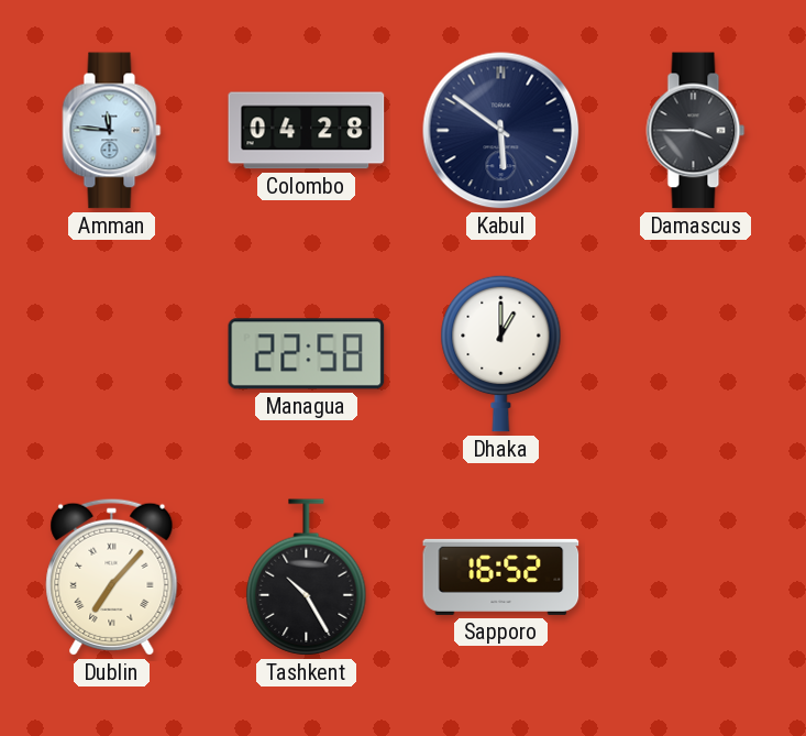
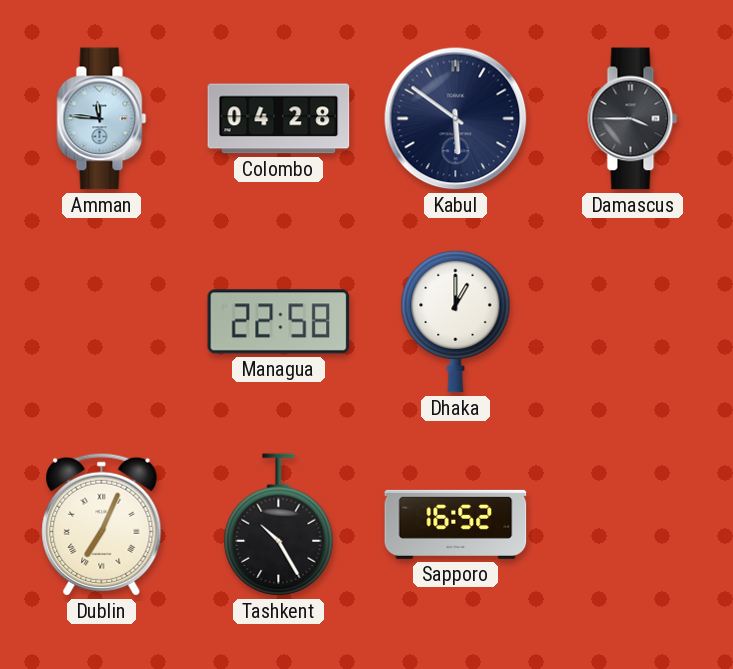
Dublin: 7:07 -> 7:04
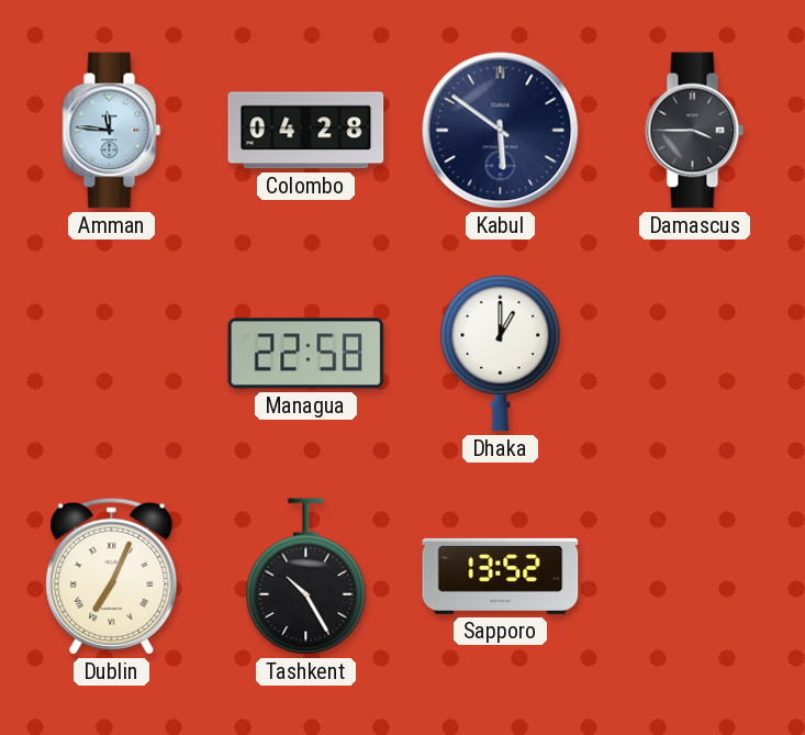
Sapporo: 16:52 -> 13:52
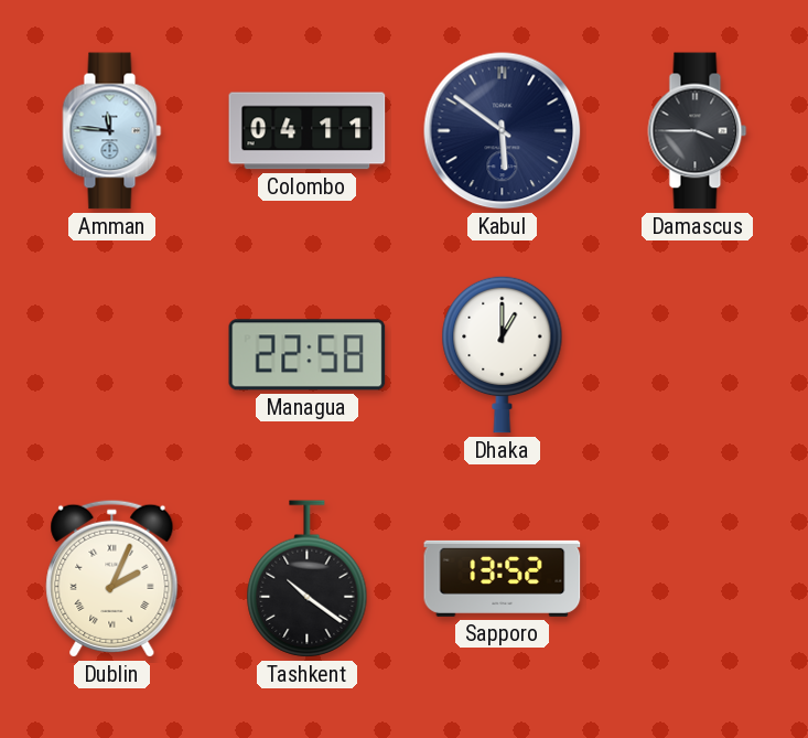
Colombo: 04:28 -> 04:11
Dublin: 7:04 -> 2:04
Tashkent: 10:25 -> 10:21
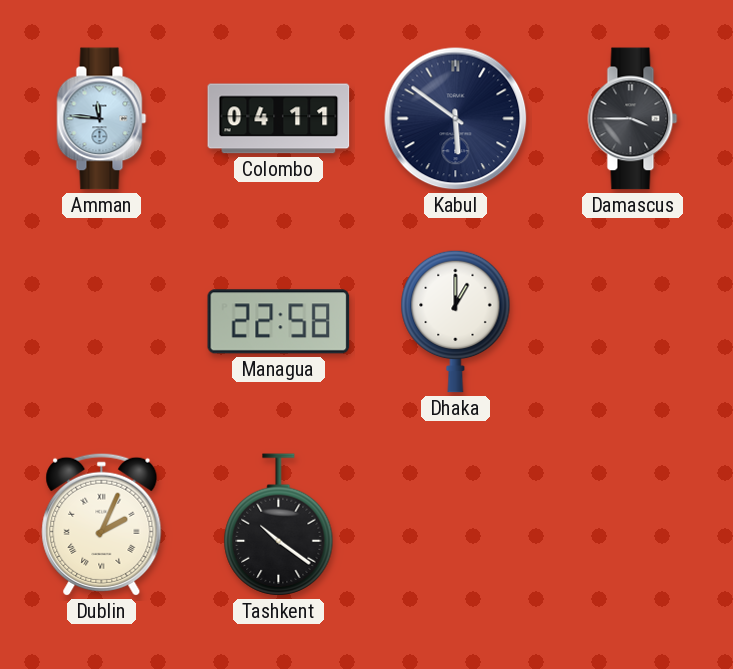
Sapporo: 13:52 -> none
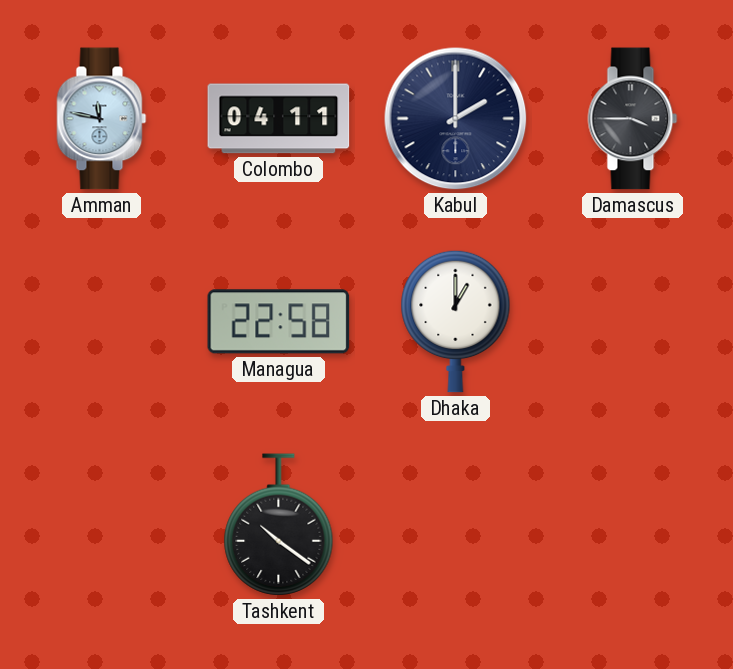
Amman: 11:46 -> 11:47
Kabul: 5:51 -> 2:00
Dublin: 2:04 -> none
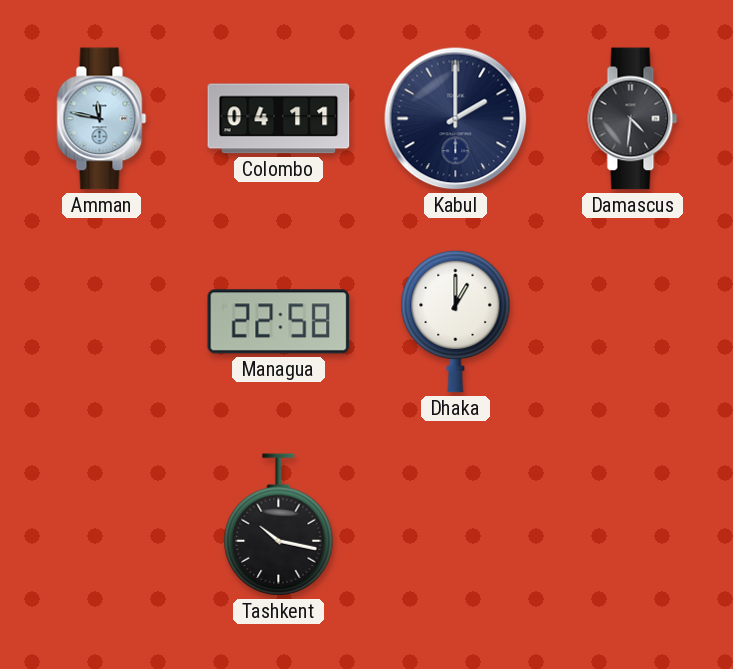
Damascus: 3:45 -> 4:31
Tashkent: 10:21 -> 10:17
